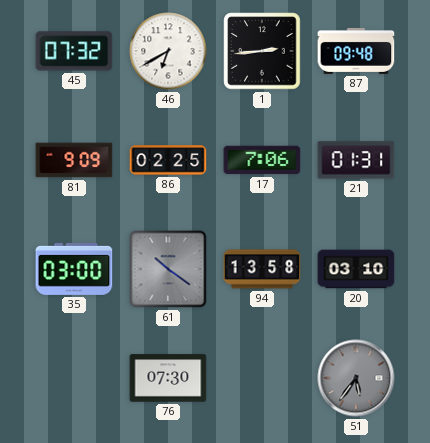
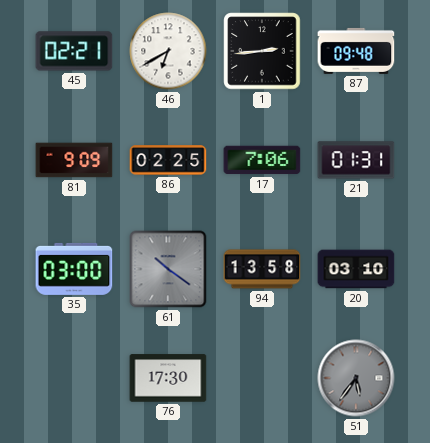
45: 07:32 -> 02:21
76: 07:30 -> 17:30
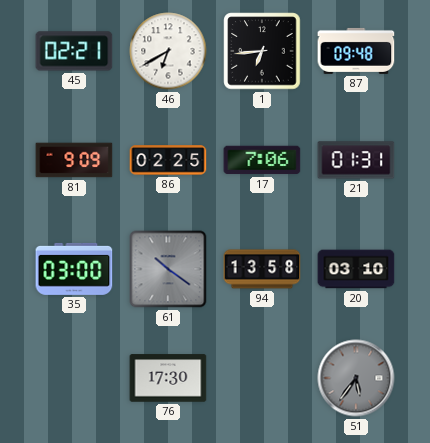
1: 2:44 -> 6:44
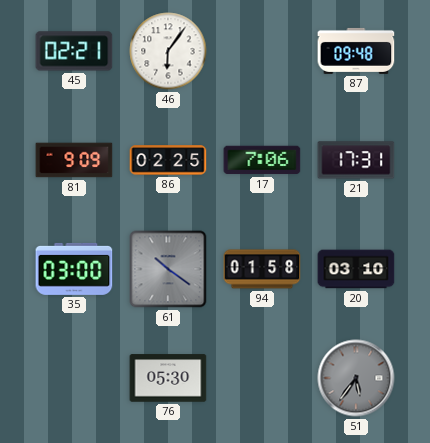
46: 6:40 -> 6:06
1: 6:44 -> none
21: 01:31 -> 17:31
94: 13:58 -> 01:58
76: 17:30 -> 05:30
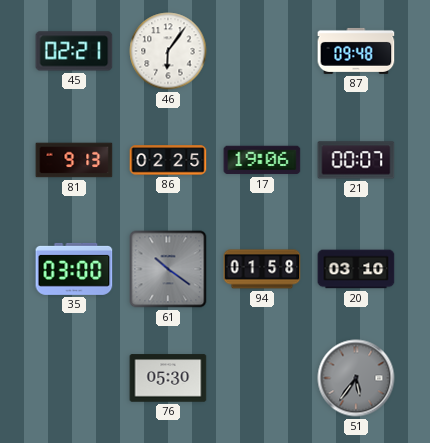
81: 9:09 -> 9:13
17: 7:06 -> 19:06
21: 17:31 -> 00:07
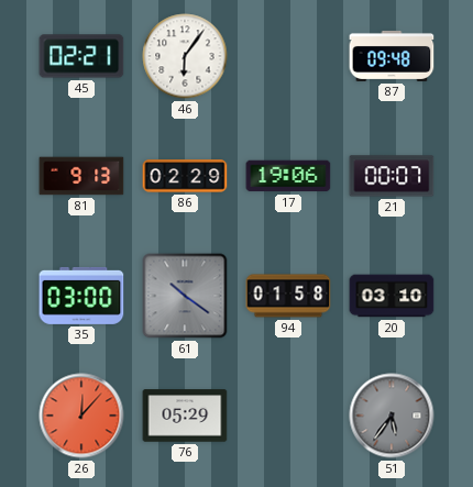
86: 02:25 -> 02:29
26: none -> 12:07
76: 05:30 -> 05:29
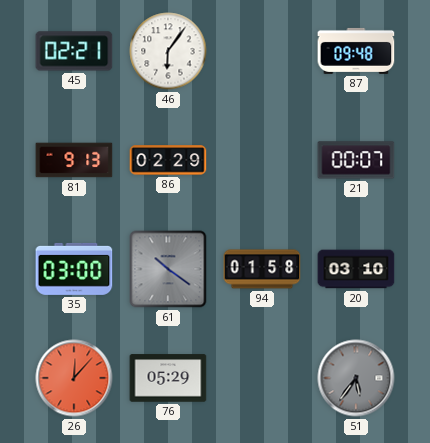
17: 19:06 -> none
